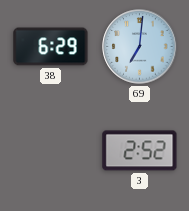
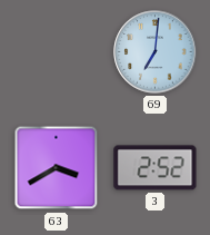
38: 6:29 -> none
63: none -> 3:40
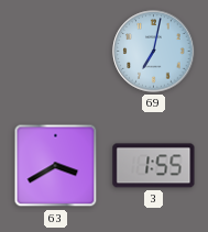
69: 7:01 -> 7:02
3: 2:52 -> 1:55
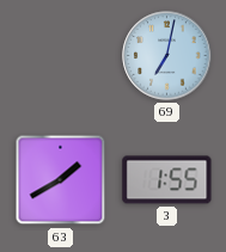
63: 3:40 -> 1:40
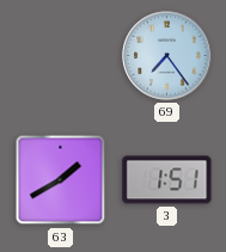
69: 7:02 -> 7:24
3: 1:55 -> 1:51
